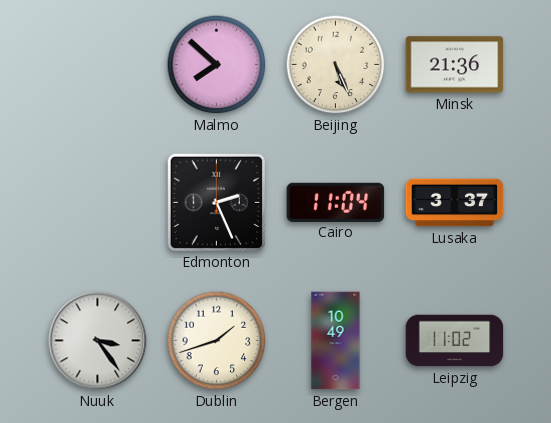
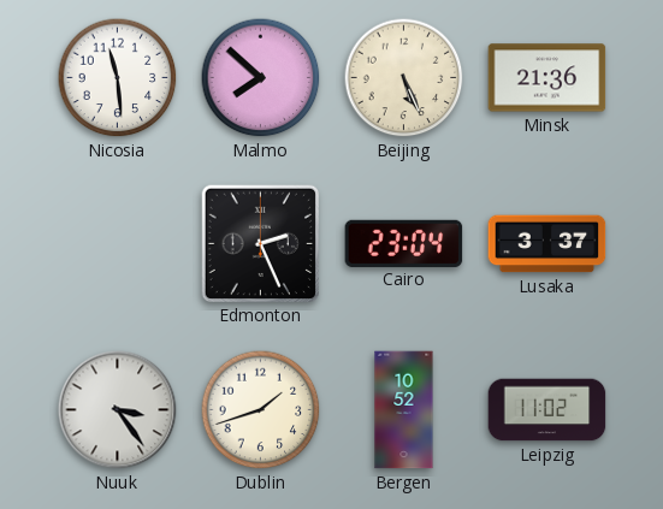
Nicosia: none -> 11:29
Cairo: 11:04 -> 23:04
Bergen: 10:49 -> 10:52
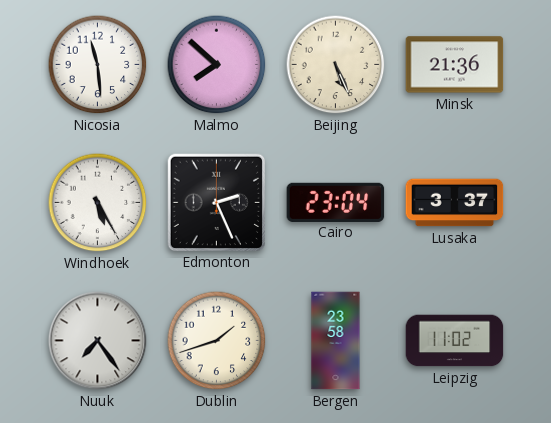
Windhoek: none -> 5:25
Nuuk: 3:24 -> 7:24
Bergen: 10:52 -> 23:58
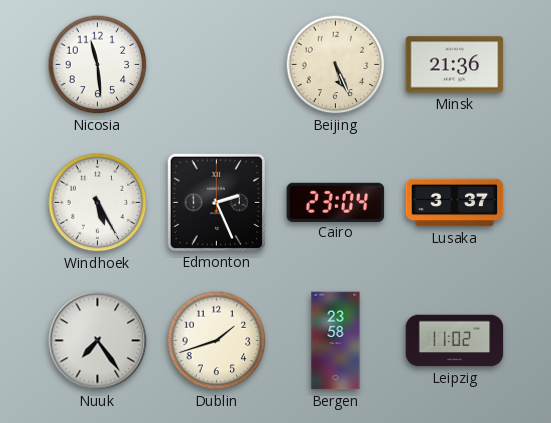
Malmo: 7:52 -> none
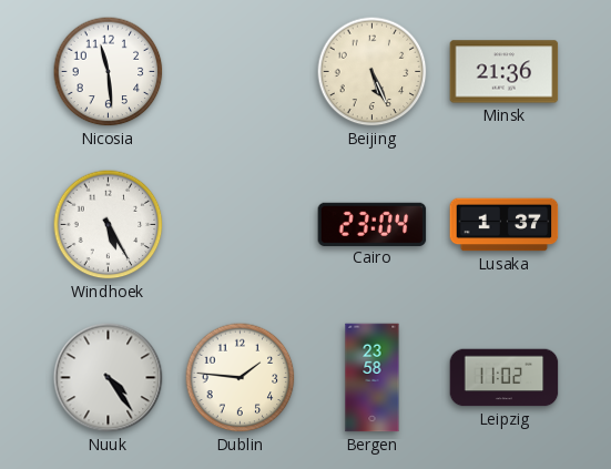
Edmonton: 2:26 -> none
Lusaka: 3:37 -> 1:37
Nuuk: 7:24 -> 4:24
Dublin: 1:42 -> 1:46
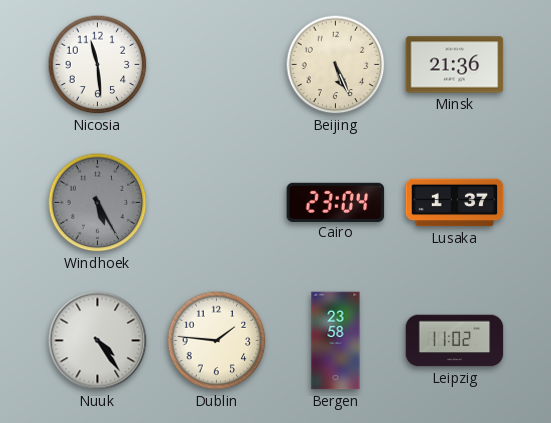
Windhoek dial: white -> grey
